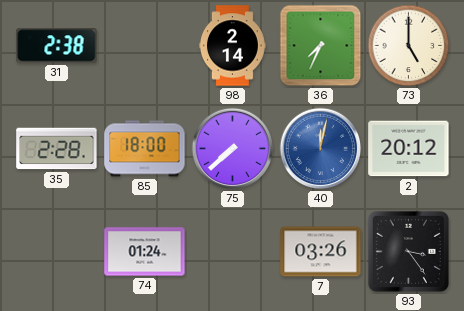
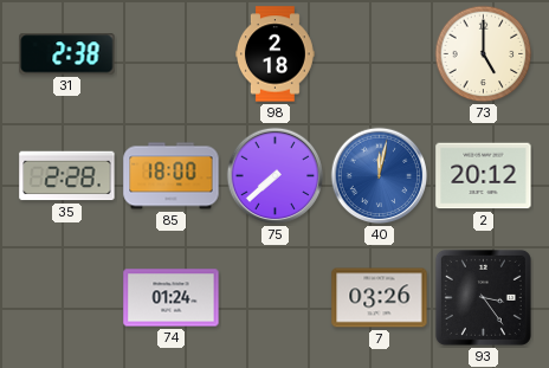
98: 2:14 -> 2:18
36: 7:34 -> none
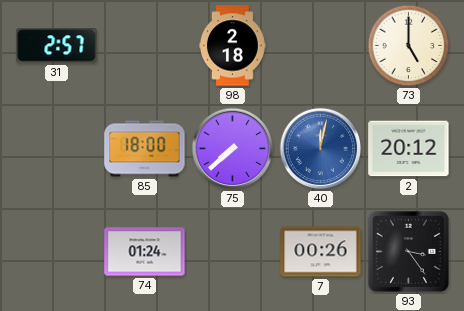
31: 2:38 -> 2:57
35: 2:28 -> none
7: 03:26 -> 00:26
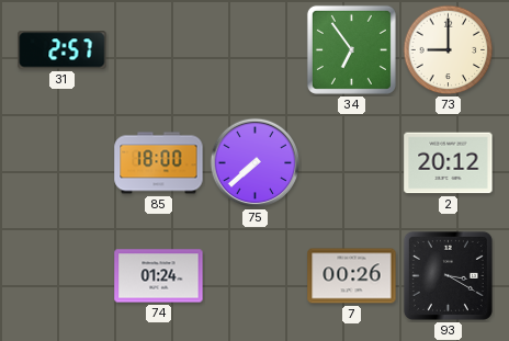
98: 2:18 -> none
34: none -> 6:54
73: 5:00 -> 9:00
40: 12:02 -> none
93: 3:24 -> 3:20
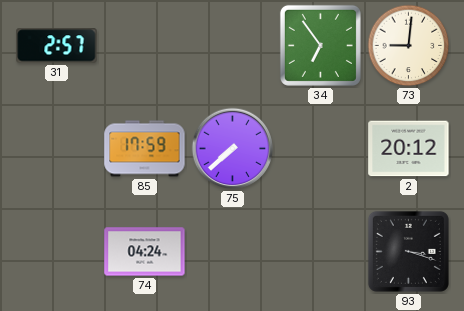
73: 9:00 -> 9:01
85: 18:00 -> 17:59
74: 01:24 -> 04:24
7: 00:26 -> none
93: 3:20 -> 3:18
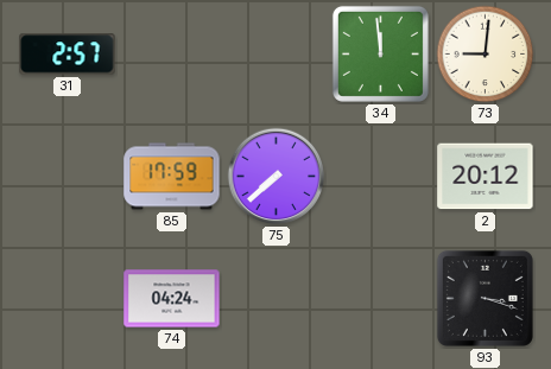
34: 6:54 -> 11:59
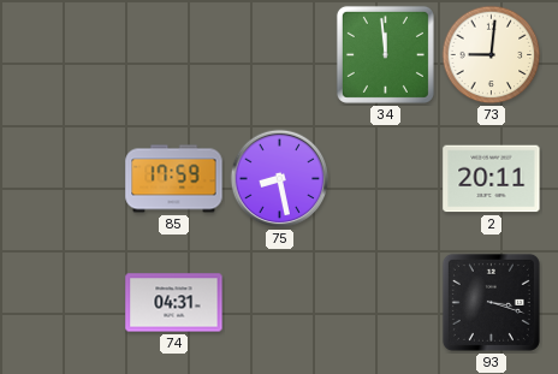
31: 2:57 -> none
75: 7:38 -> 8:28
2: 20:12 -> 20:11
74: 04:24 -> 04:31
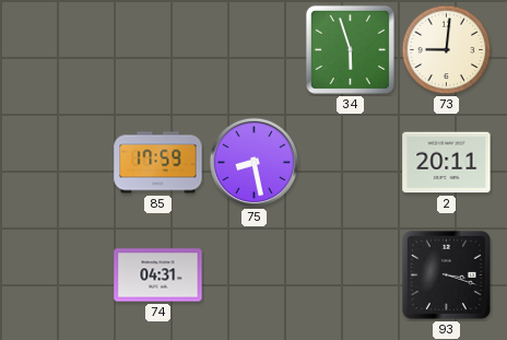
34: 11:59 -> 5:57
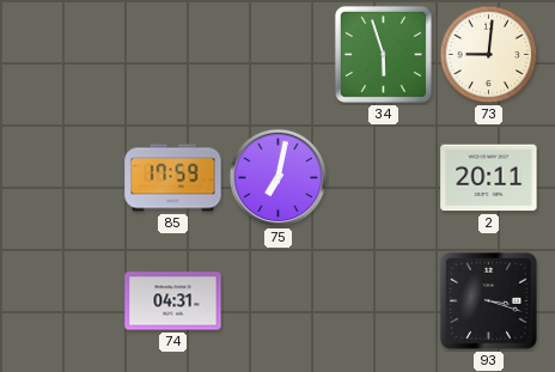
75: 8:28 -> 7:02
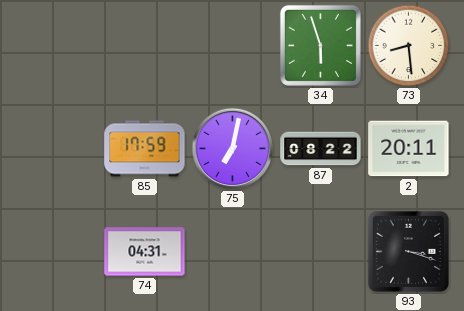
73: 9:01 -> 8:29
87: none -> 08:22
